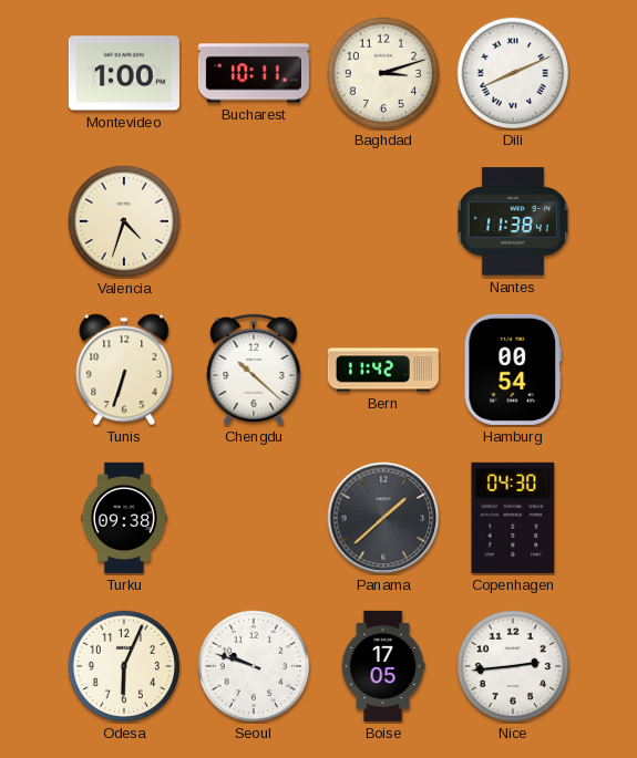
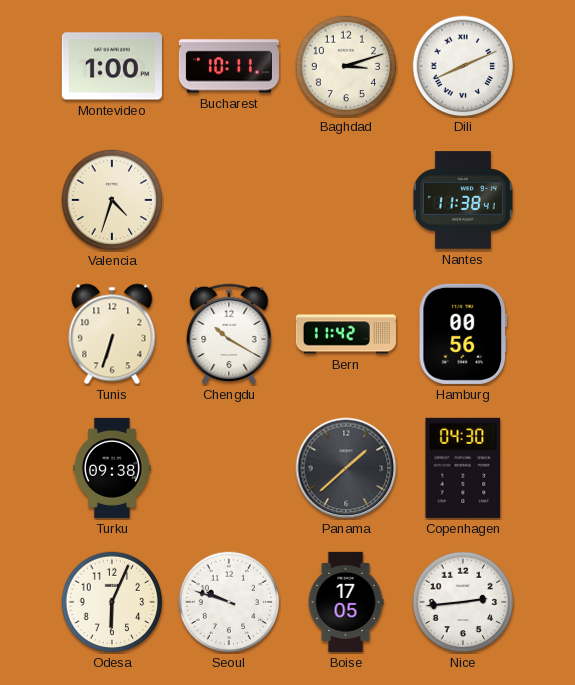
Chengdu: 10:22 -> 10:20
Hamburg: 00:54 -> 00:56
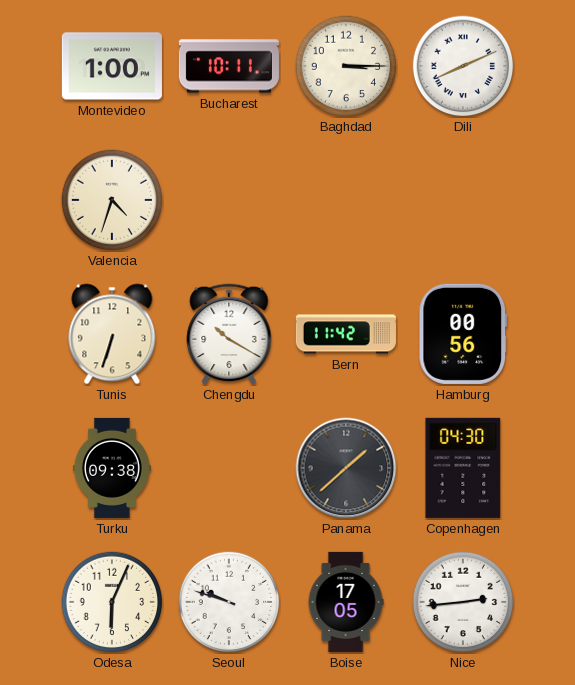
Baghdad: 3:12 -> 3:15
Nantes: 11:38 -> none
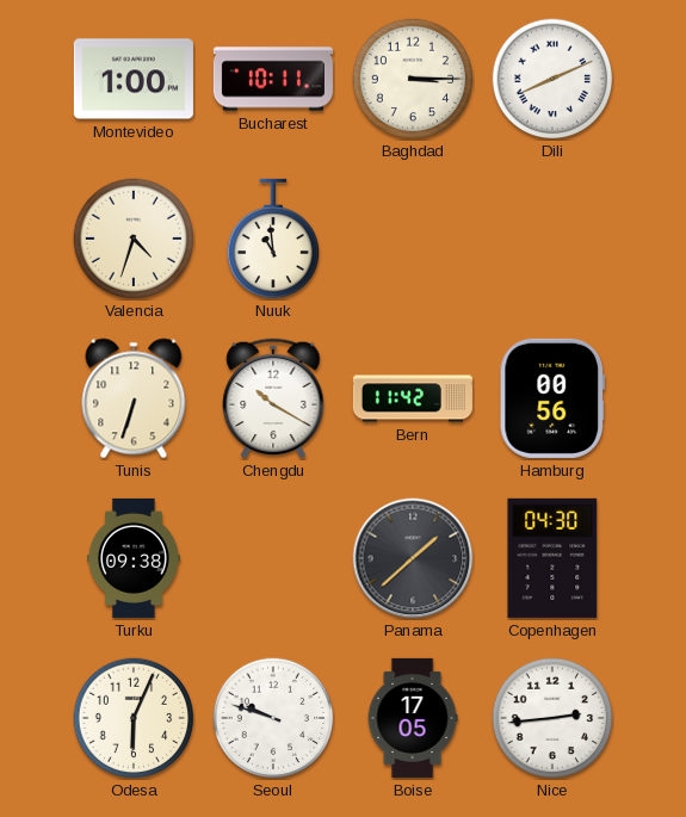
Nuuk: none -> 10:59
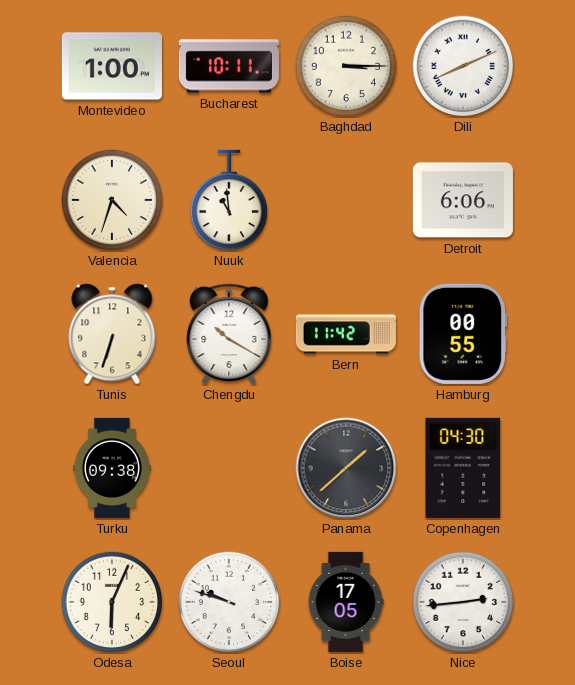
Detroit: none -> 6:06
Hamburg: 00:56 -> 00:55
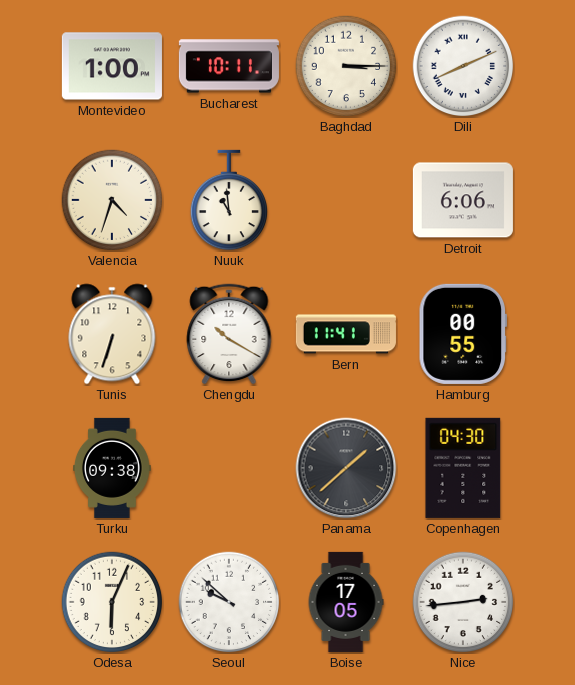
Bern: 11:42 -> 11:41
Seoul: 9:48 -> 9:52
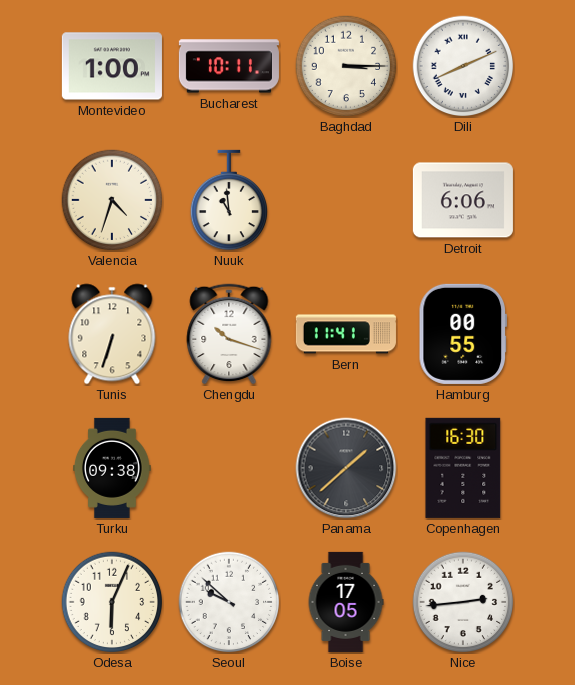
Chengdu: 10:20 -> 10:18
Copenhagen: 04:30 -> 16:30
